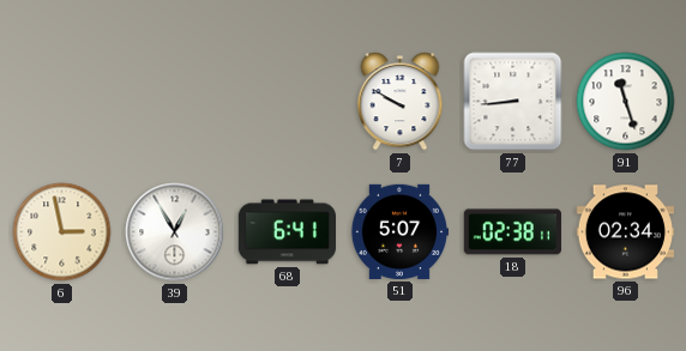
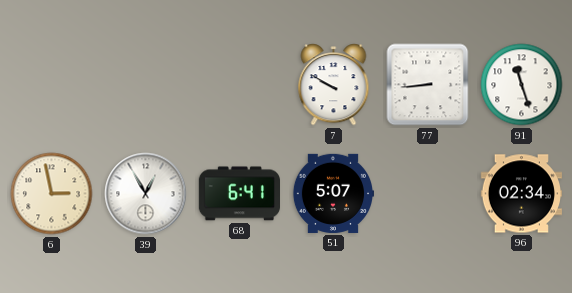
18: 02:38 -> none
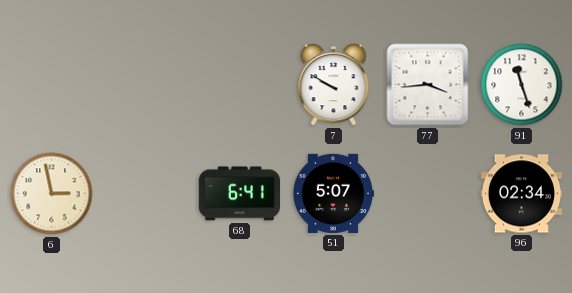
77: 8:44 -> 3:44
39: 12:55 -> none
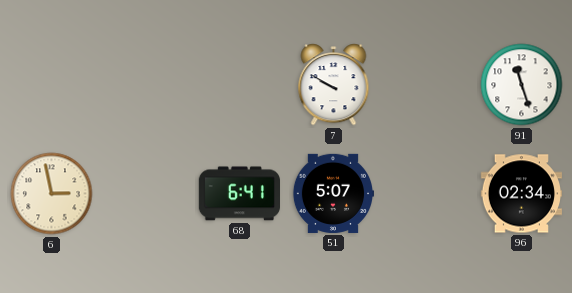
77: 3:44 -> none
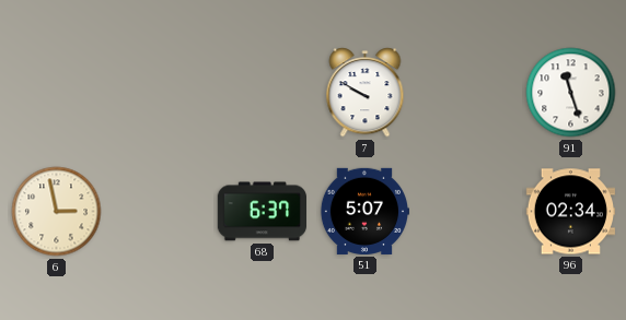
68: 6:41 -> 6:37
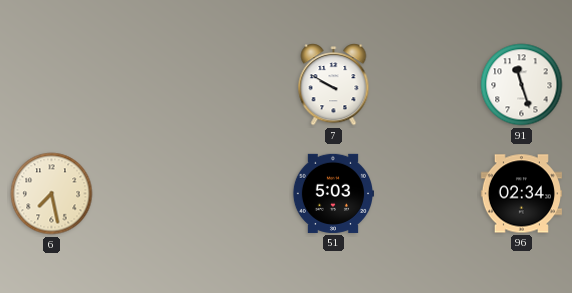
6: 2:58 -> 7:28
68: 6:37 -> none
51: 5:07 -> 5:03
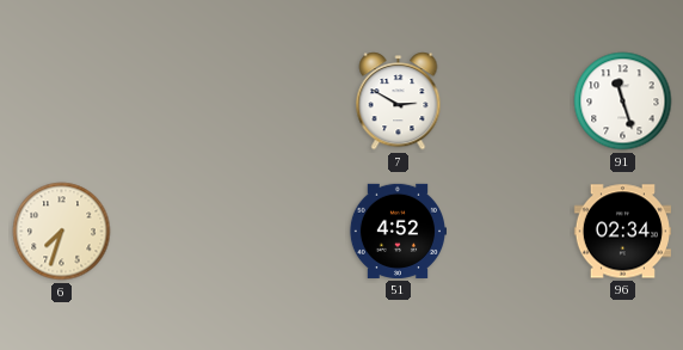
7: 9:50 -> 2:50
6: 7:28 -> 7:33
51: 5:03 -> 4:52
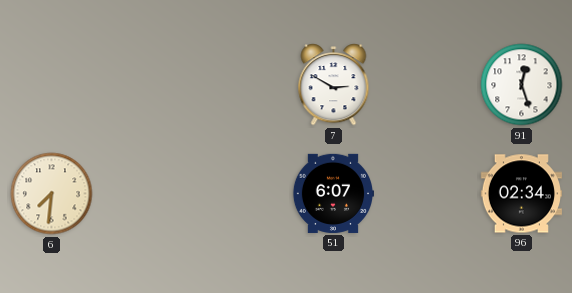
91: 11:27 -> 12:27
6: 7:33 -> 7:31
51: 4:52 -> 6:07
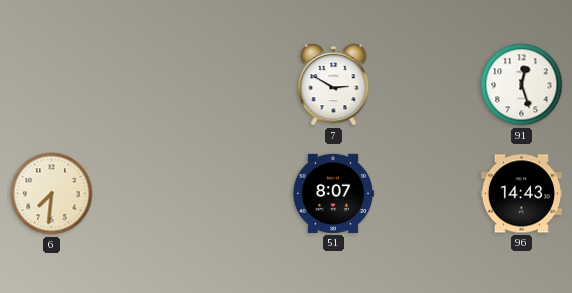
51: 6:07 -> 8:07
96: 02:34 -> 14:43
